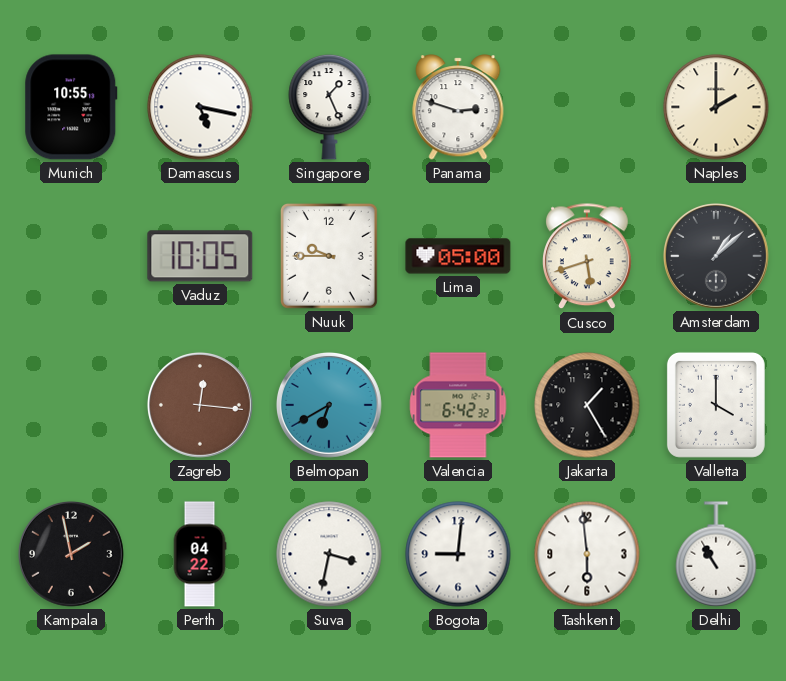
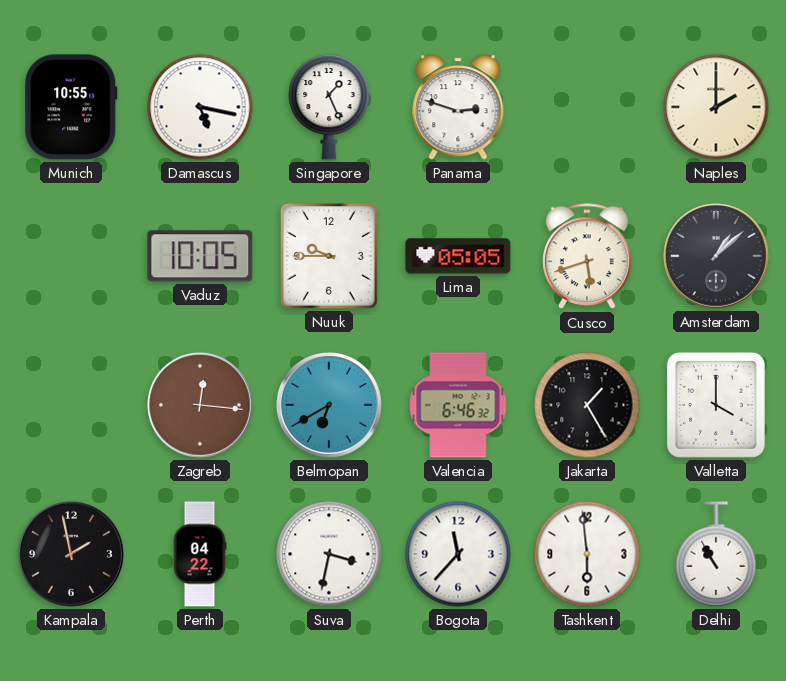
Lima: 05:00 -> 05:05
Valencia: 6:42 -> 6:46
Bogota: 9:01 -> 11:37
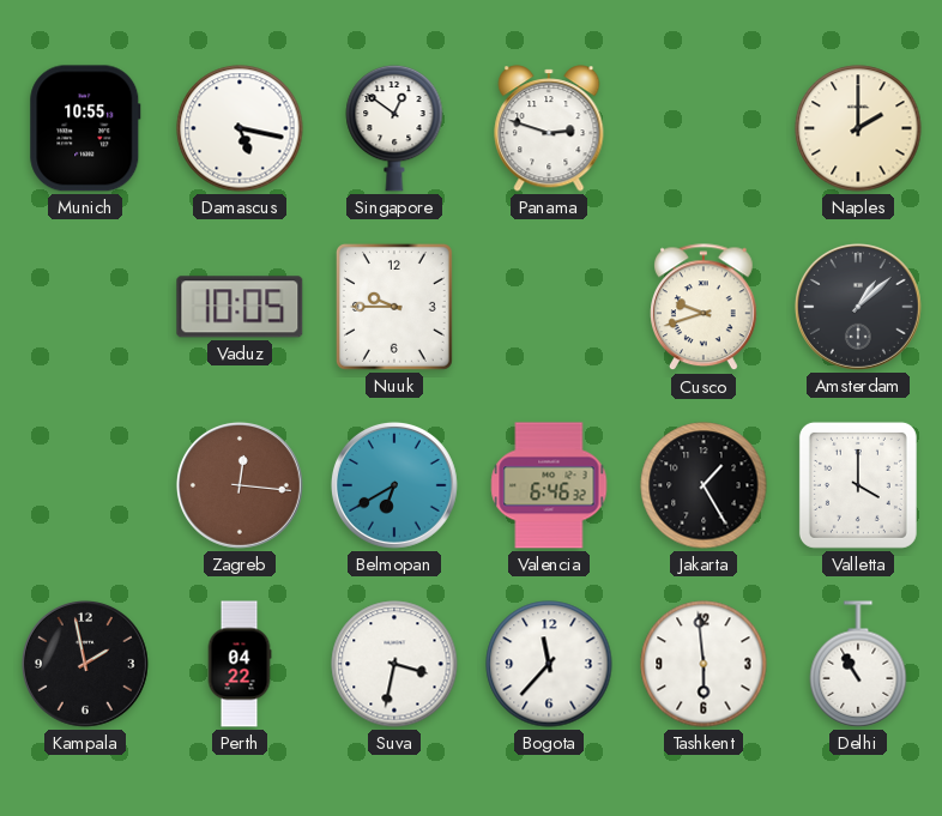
Singapore: 1:26 -> 12:51
Lima: 05:05 -> none
Cusco: 5:42 -> 9:42
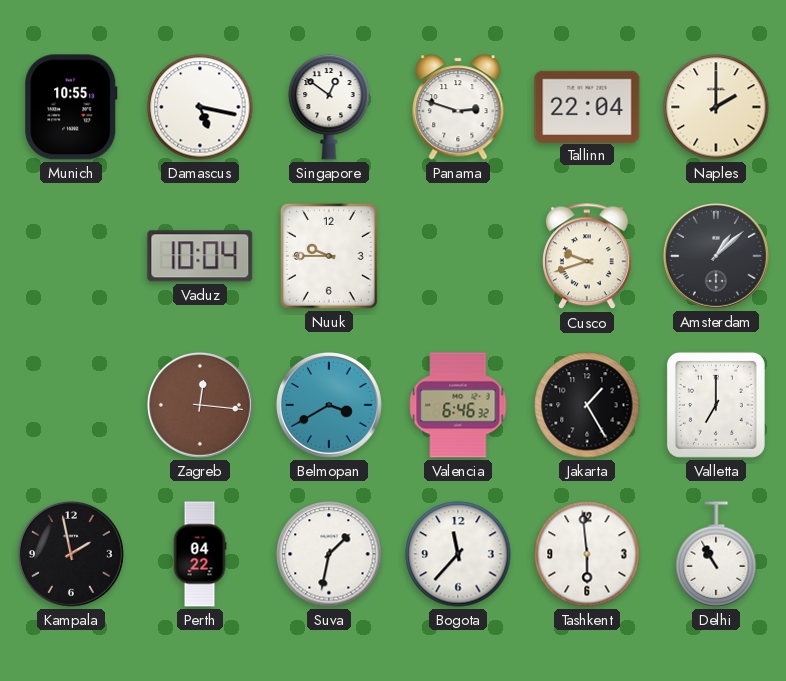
Tallinn: none -> 22:04
Vaduz: 10:05 -> 10:04
Belmopan: 6:40 -> 3:40
Valletta: 4:00 -> 7:00
Suva: 3:32 -> 1:32
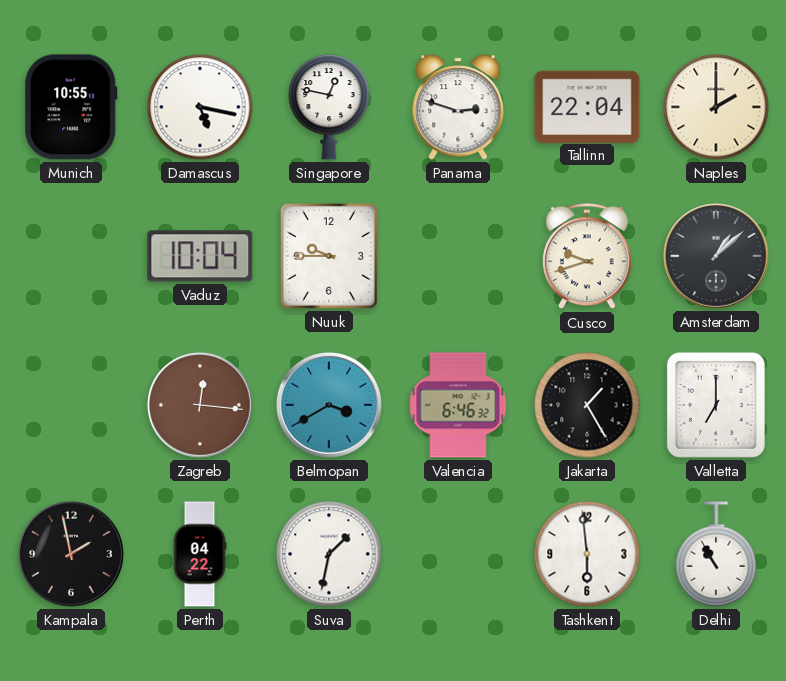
Singapore: 12:51 -> 12:47
Bogota: 11:37 -> none
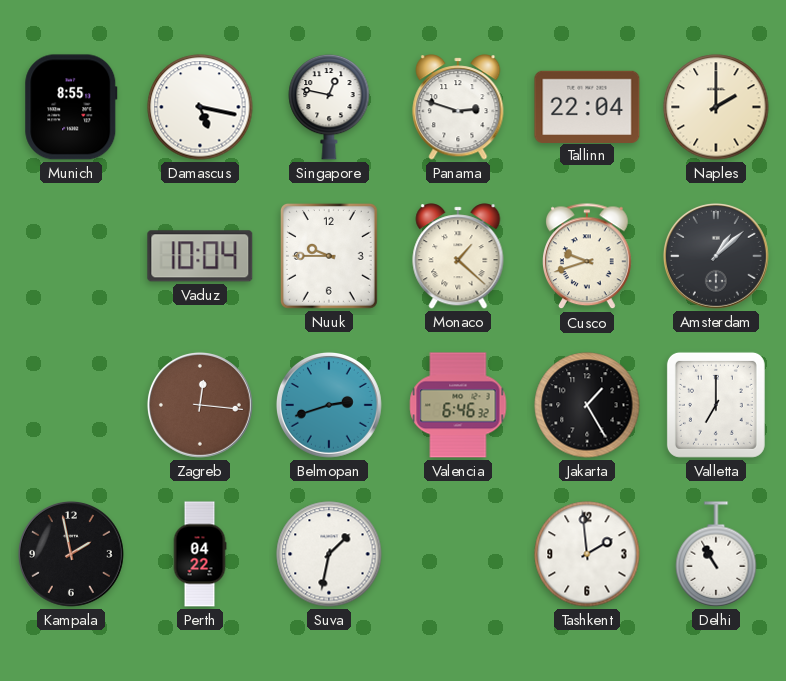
Munich: 10:55 -> 8:55
Monaco: none -> 1:22
Belmopan: 3:40 -> 2:42
Tashkent: 5:59 -> 1:59
